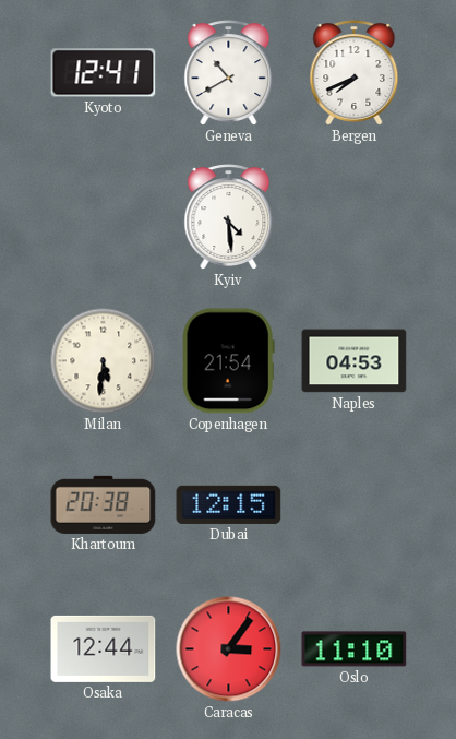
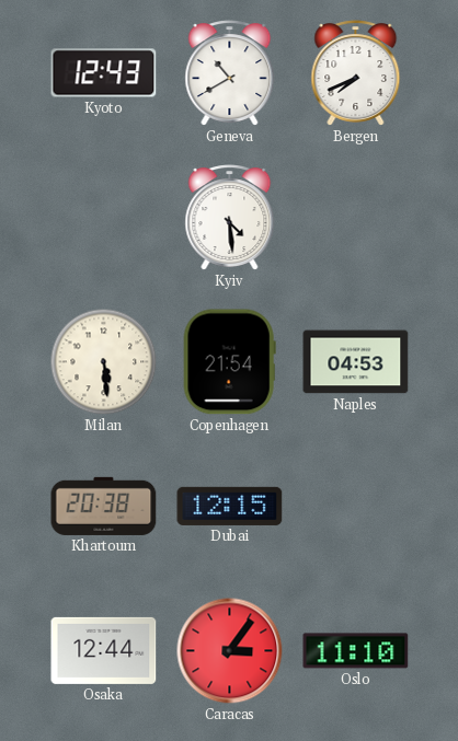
Kyoto: 12:41 -> 12:43
Milan: 5:31 -> 5:29
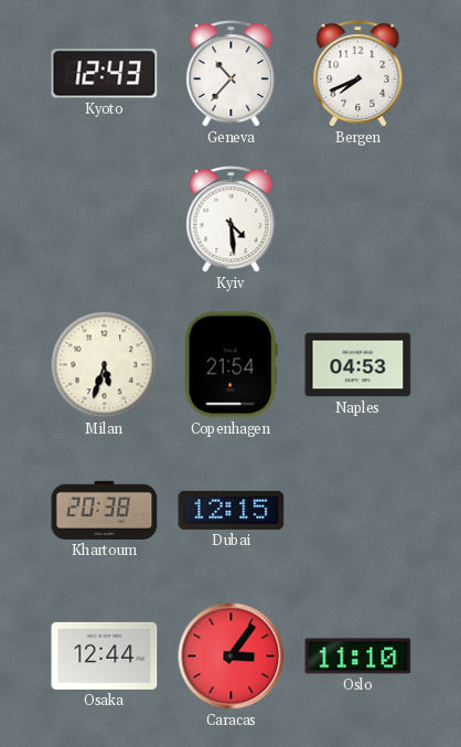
Geneva: 10:40 -> 10:37
Milan: 5:29 -> 5:33
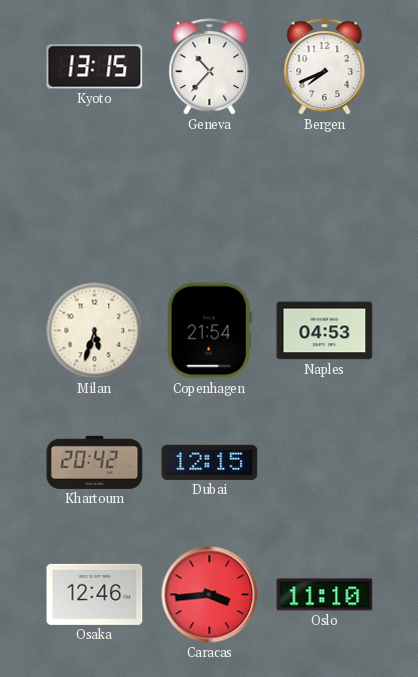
Kyoto: 12:43 -> 13:15
Kyiv: 4:29 -> none
Khartoum: 20:38 -> 20:42
Osaka: 12:44 -> 12:46
Caracas: 3:06 -> 3:44
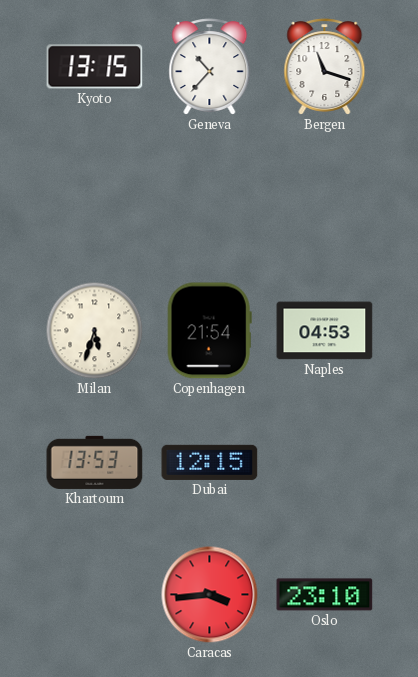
Bergen: 7:41 -> 11:18
Khartoum: 20:42 -> 13:53
Osaka: 12:46 -> none
Oslo: 11:10 -> 23:10
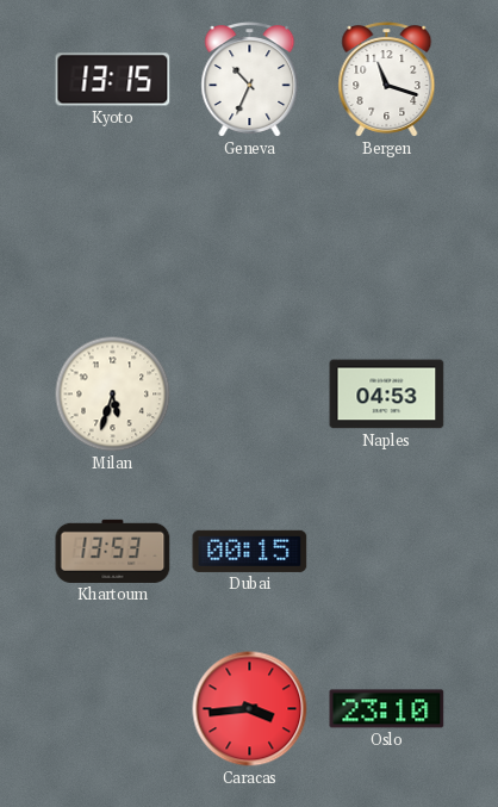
Geneva: 10:37 -> 10:34
Copenhagen: 21:54 -> none
Dubai: 12:15 -> 00:15
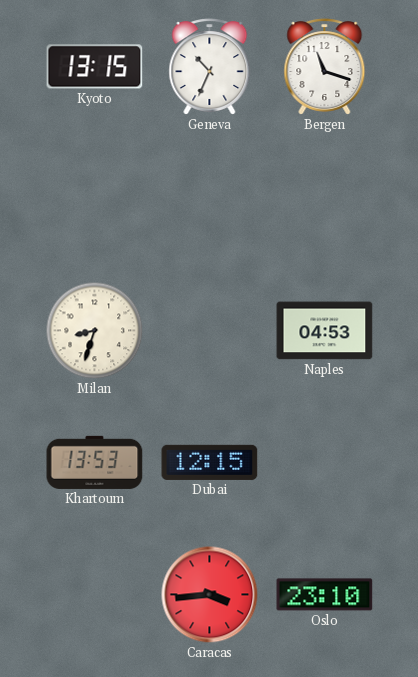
Milan: 5:33 -> 8:33
Dubai: 00:15 -> 12:15
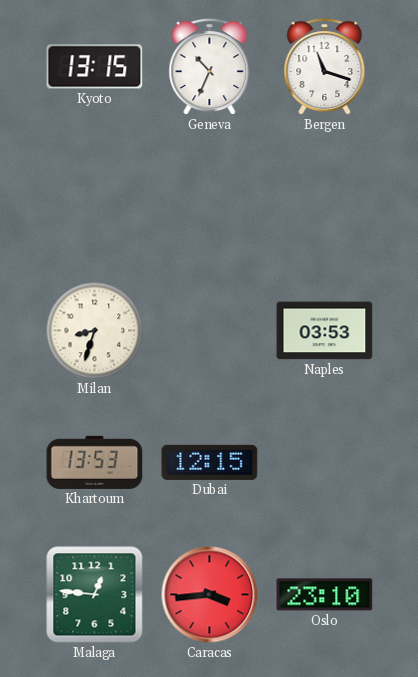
Naples: 04:53 -> 03:53
Malaga: none -> 12:46
